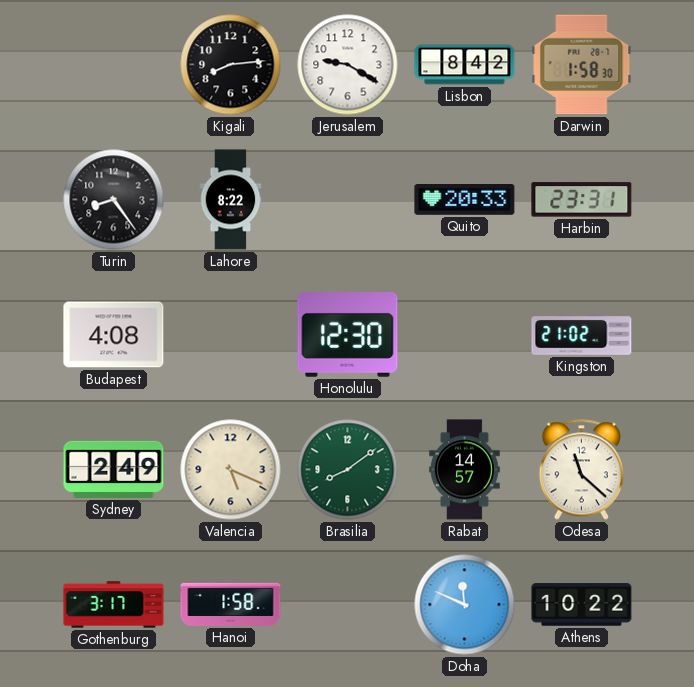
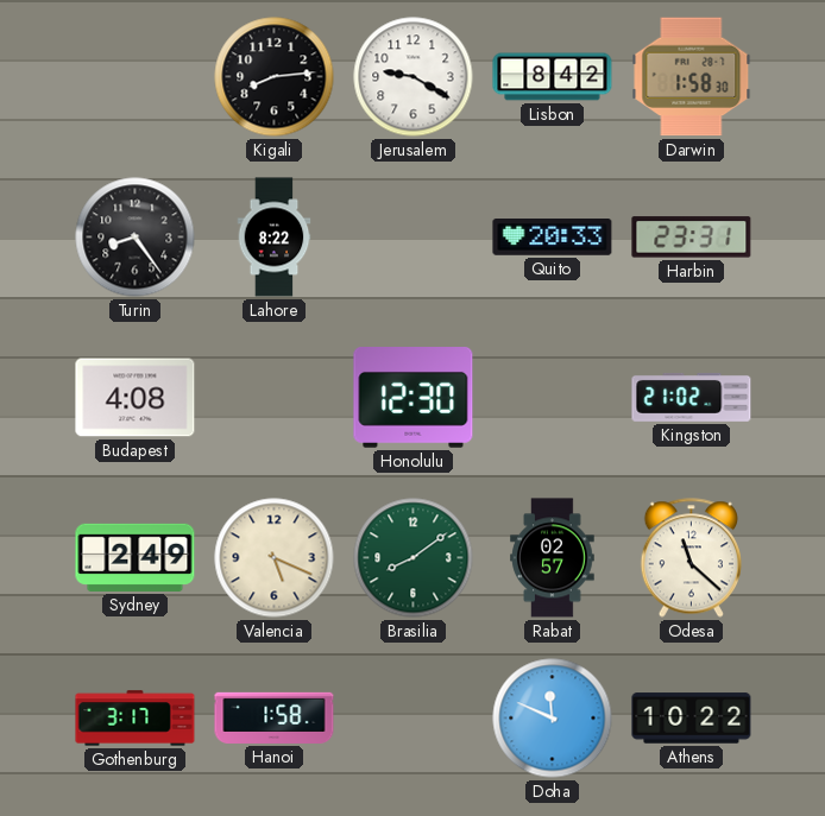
Rabat: 14:57 -> 02:57
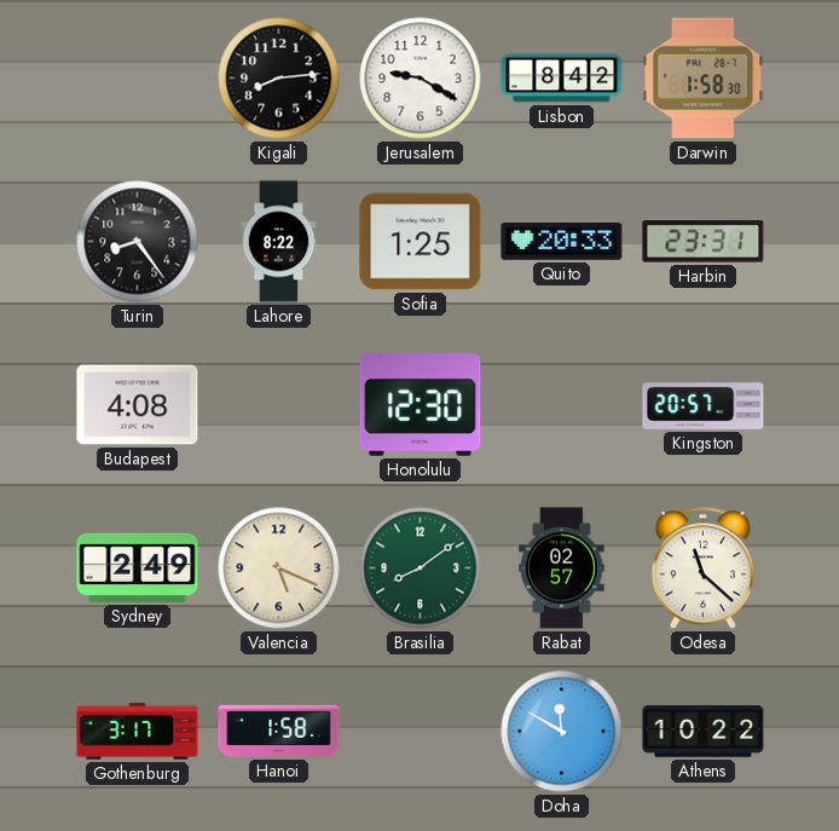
Sofia: none -> 1:25
Kingston: 21:02 -> 20:57
Doha: 11:49 -> 11:50
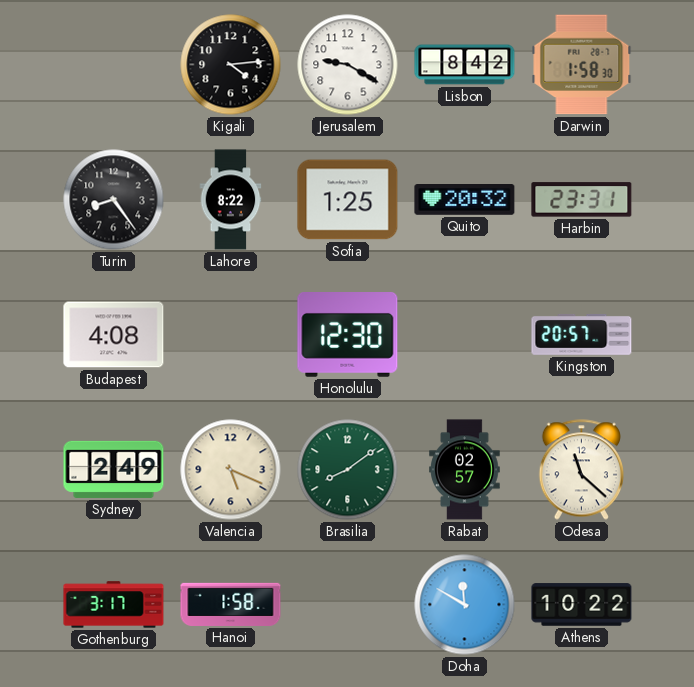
Kigali: 8:14 -> 4:14
Quito: 20:33 -> 20:32
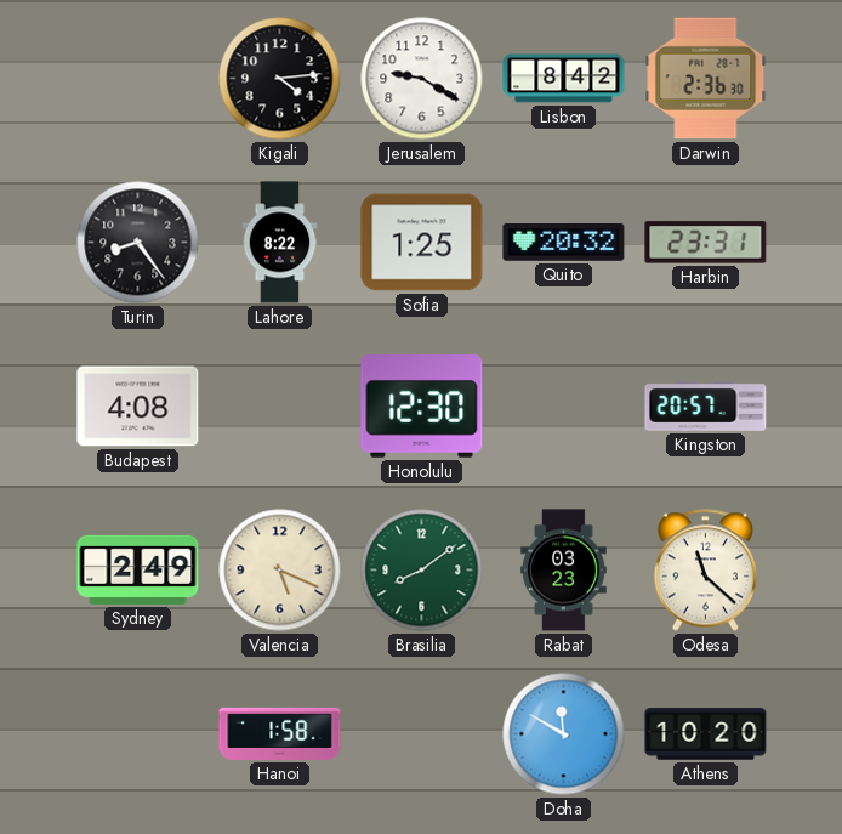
Darwin: 1:58 -> 2:36
Rabat: 02:57 -> 03:23
Gothenburg: 3:17 -> none
Athens: 10:22 -> 10:20
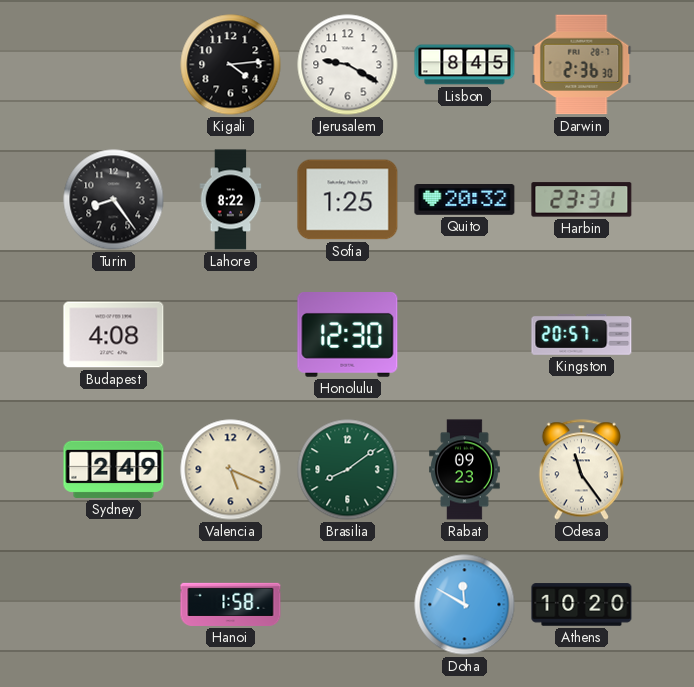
Lisbon: 8:42 -> 8:45
Rabat: 03:23 -> 09:23
Odesa: 11:22 -> 11:24
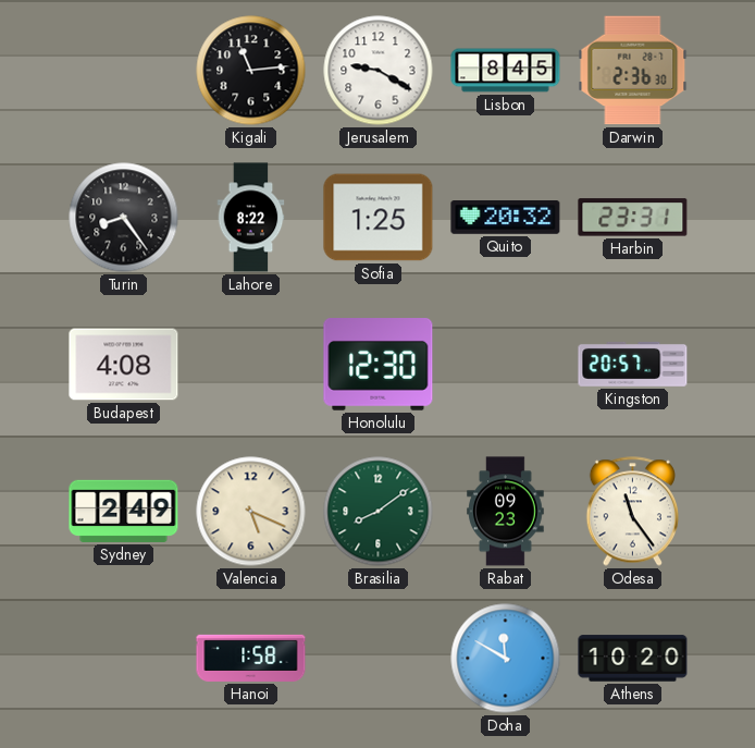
Kigali: 4:14 -> 11:14
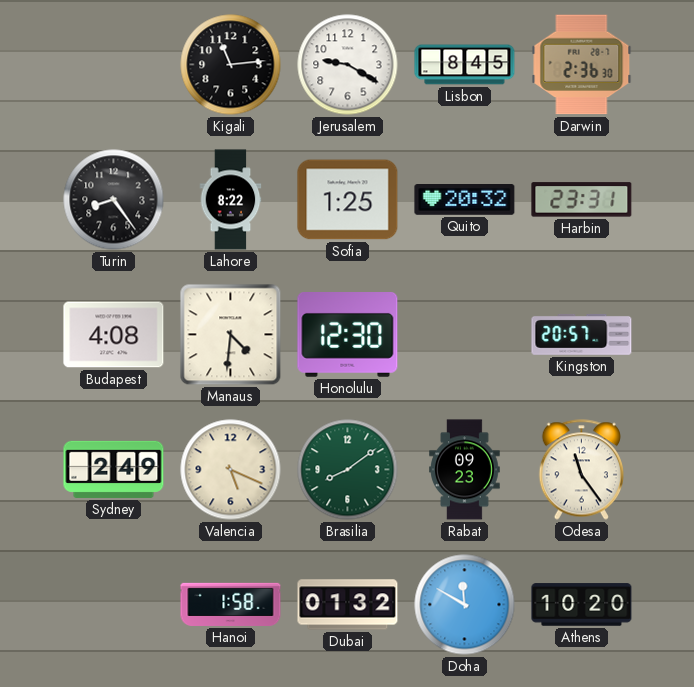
Manaus: none -> 4:31
Dubai: none -> 01:32
